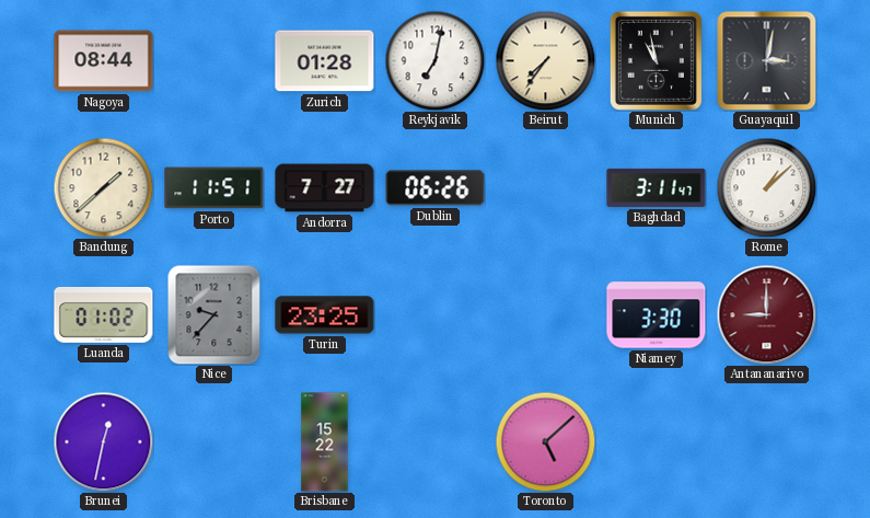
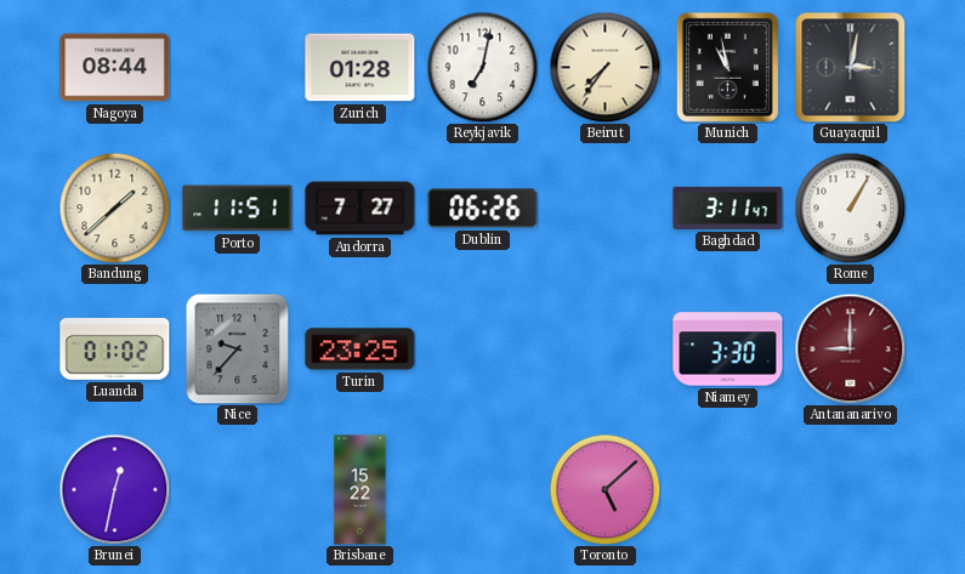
Rome: 1:08 -> 1:05
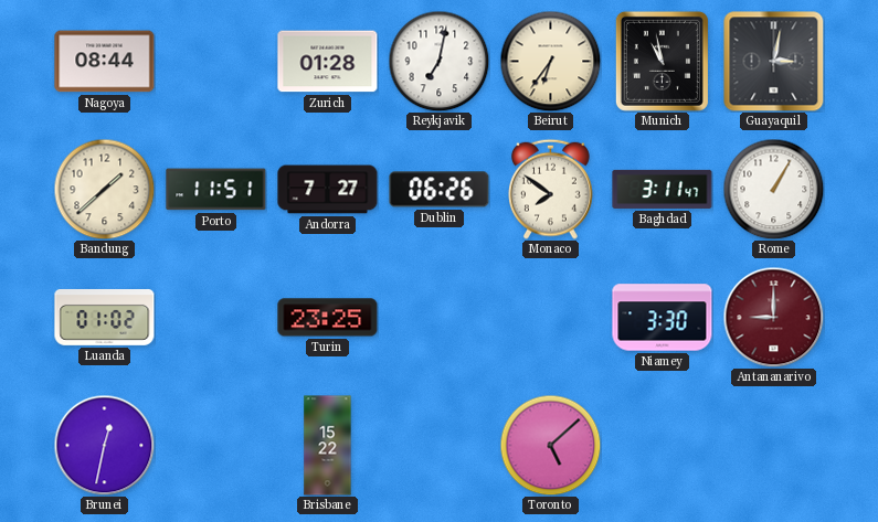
Beirut: 7:36 -> 6:36
Monaco: none -> 7:51
Nice: 9:37 -> none
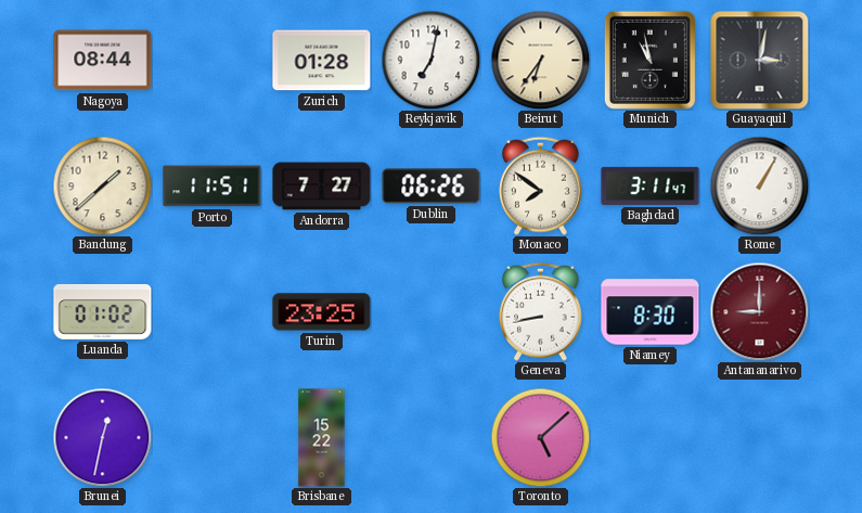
Geneva: none -> 8:43
Niamey: 3:30 -> 8:30
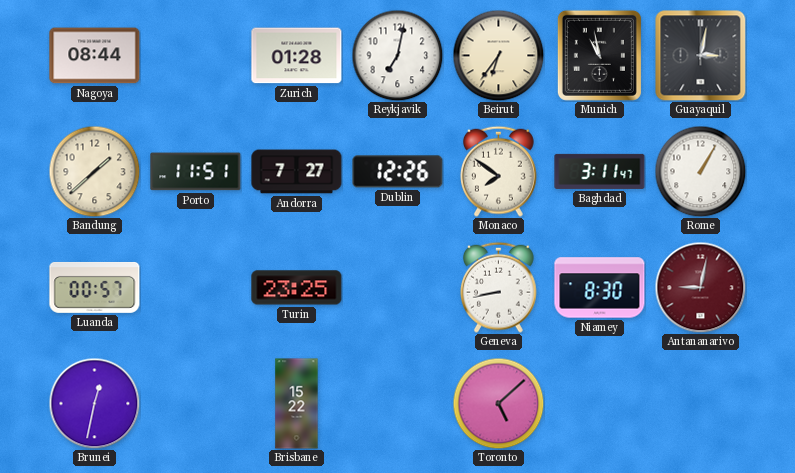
Dublin: 06:26 -> 12:26
Luanda: 01:02 -> 00:57
Antananarivo: 9:00 -> 9:02
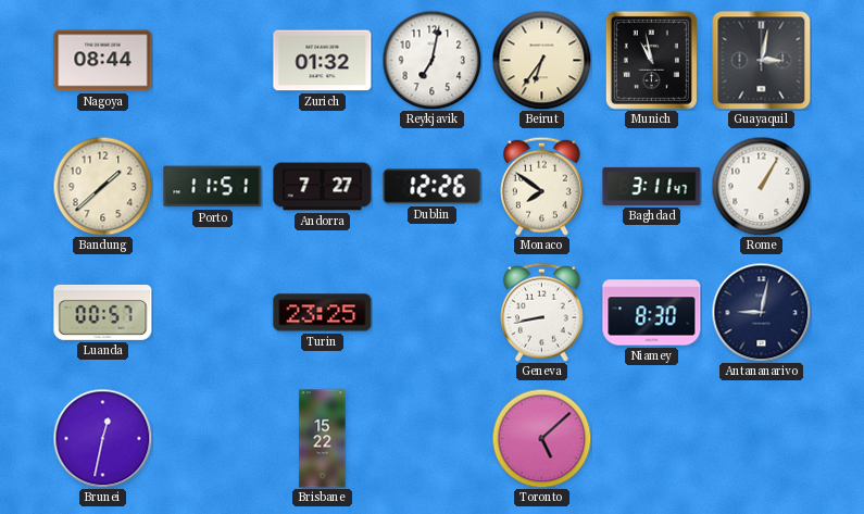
Zurich: 01:28 -> 01:32
Antananarivo dial: burgundy -> navy
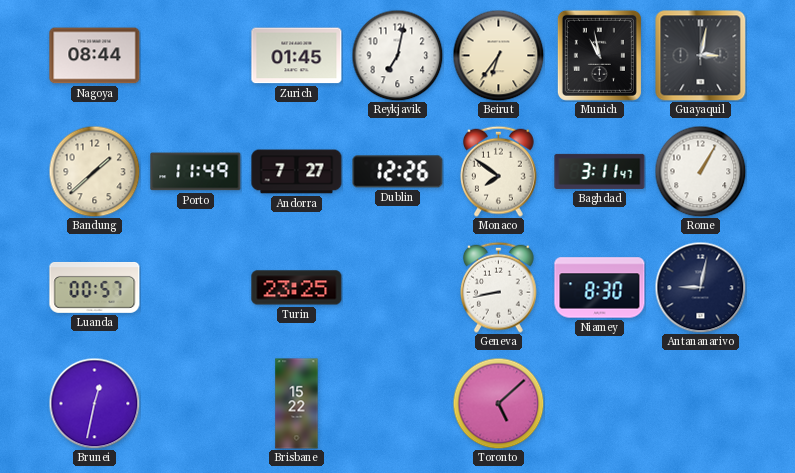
Zurich: 01:32 -> 01:45
Porto: 11:51 -> 11:49
